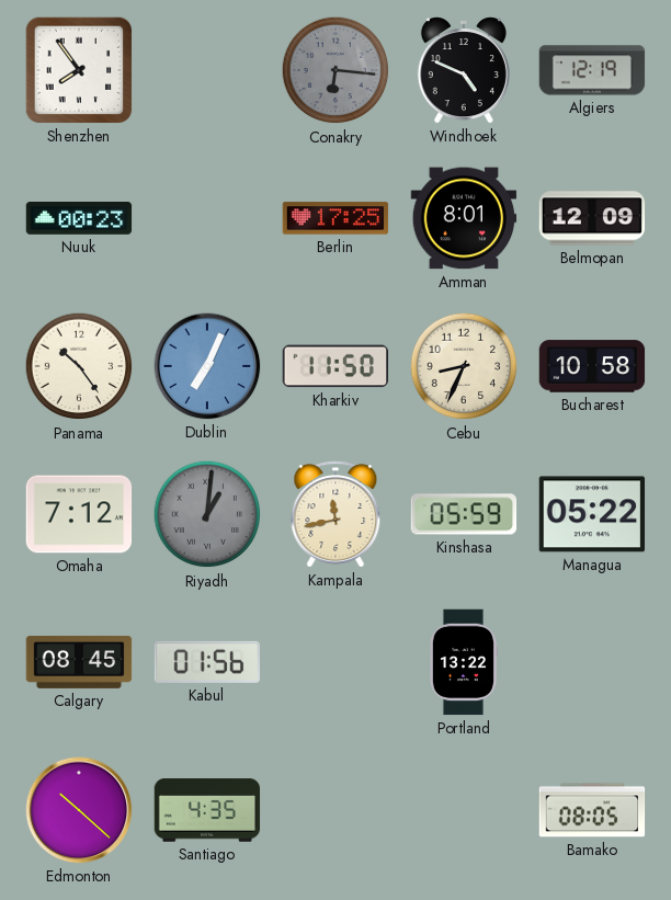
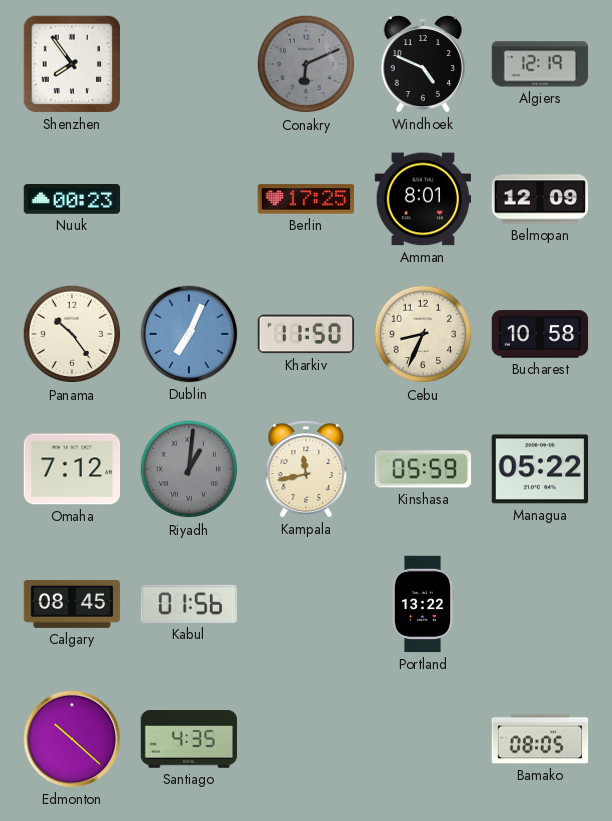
Conakry: 6:16 -> 6:11
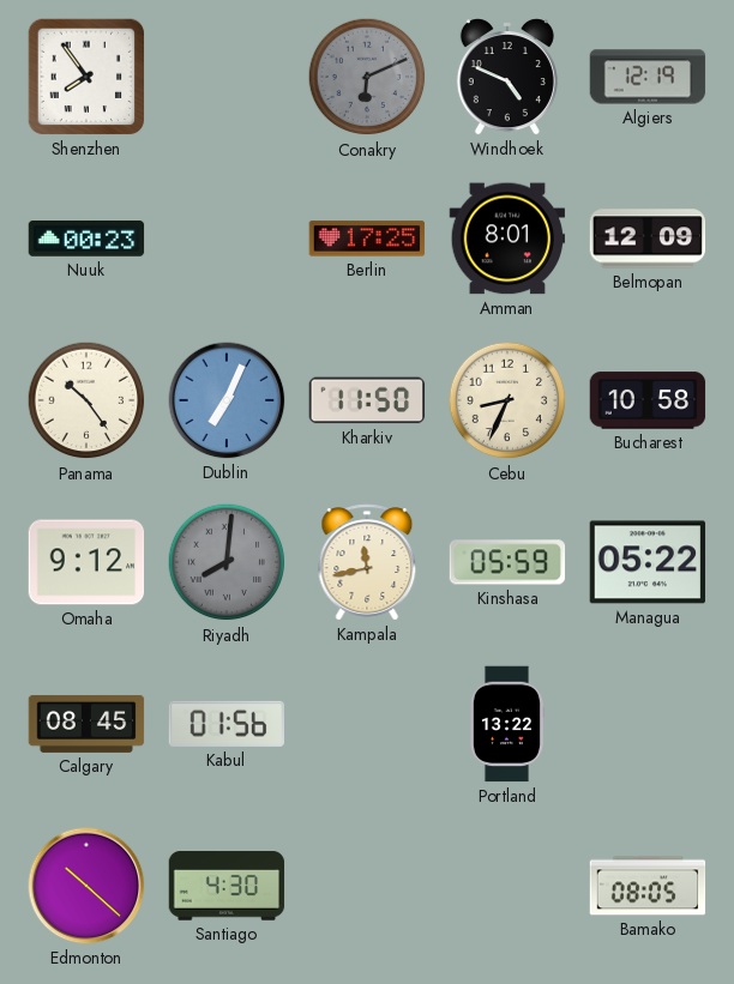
Omaha: 7:12 -> 9:12
Riyadh: 1:01 -> 8:01
Santiago: 4:35 -> 4:30
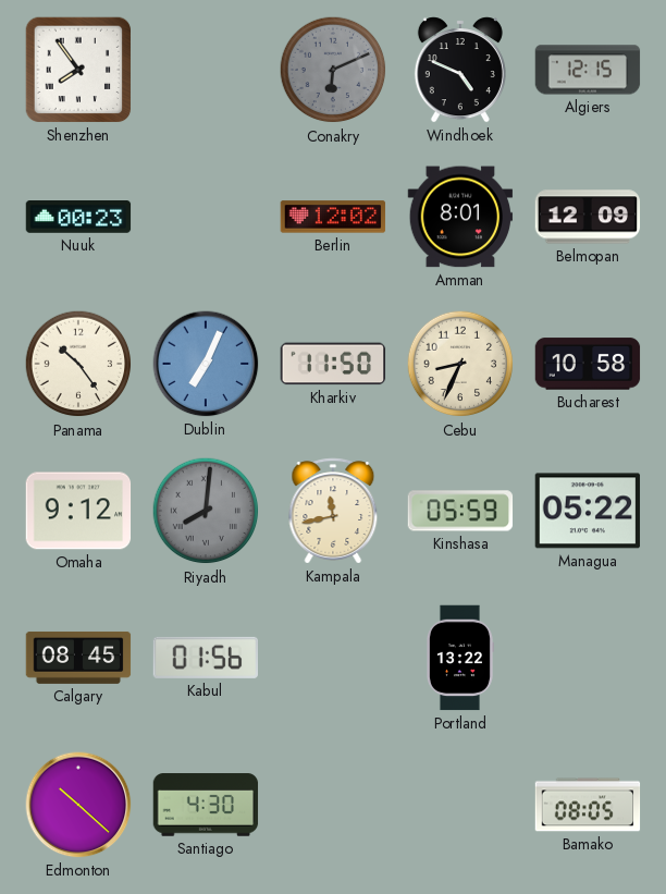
Algiers: 12:19 -> 12:15
Berlin: 17:25 -> 12:02
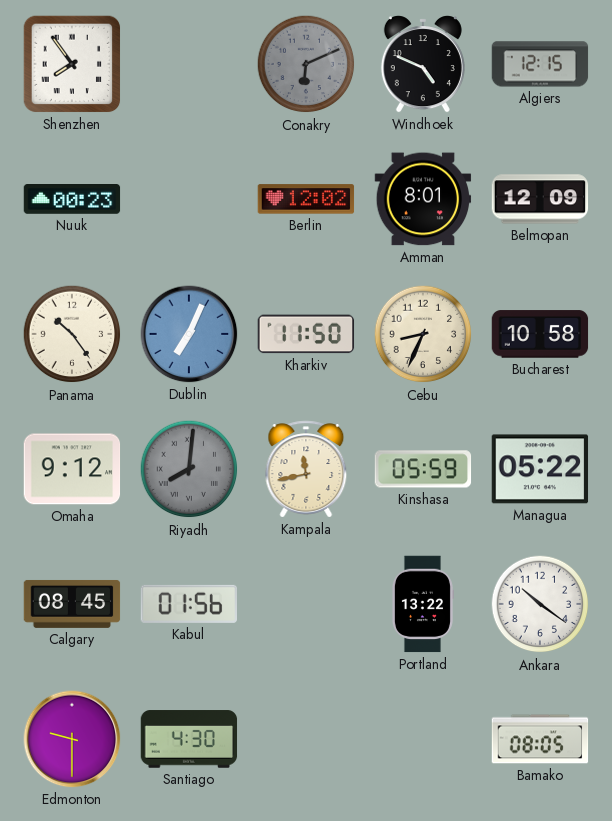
Ankara: none -> 10:21
Edmonton: 10:22 -> 9:30
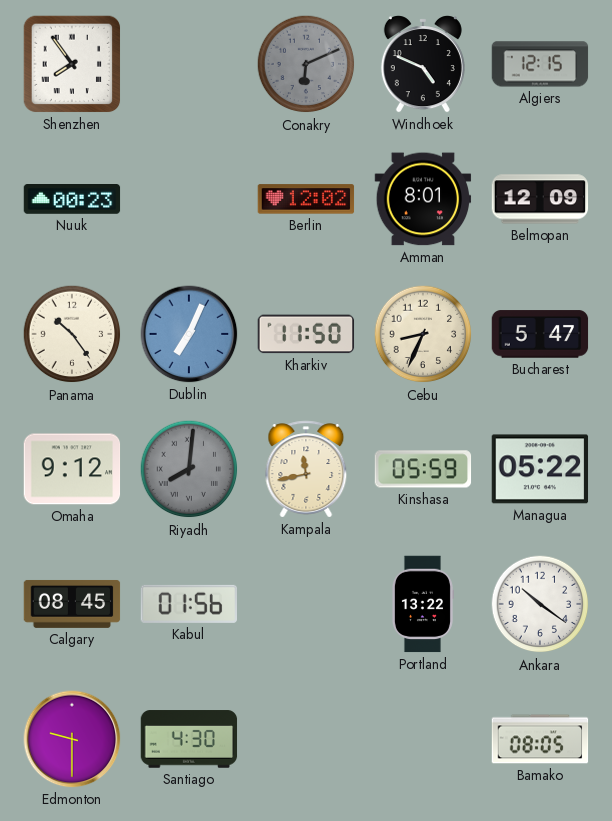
Bucharest: 10:58 -> 5:47
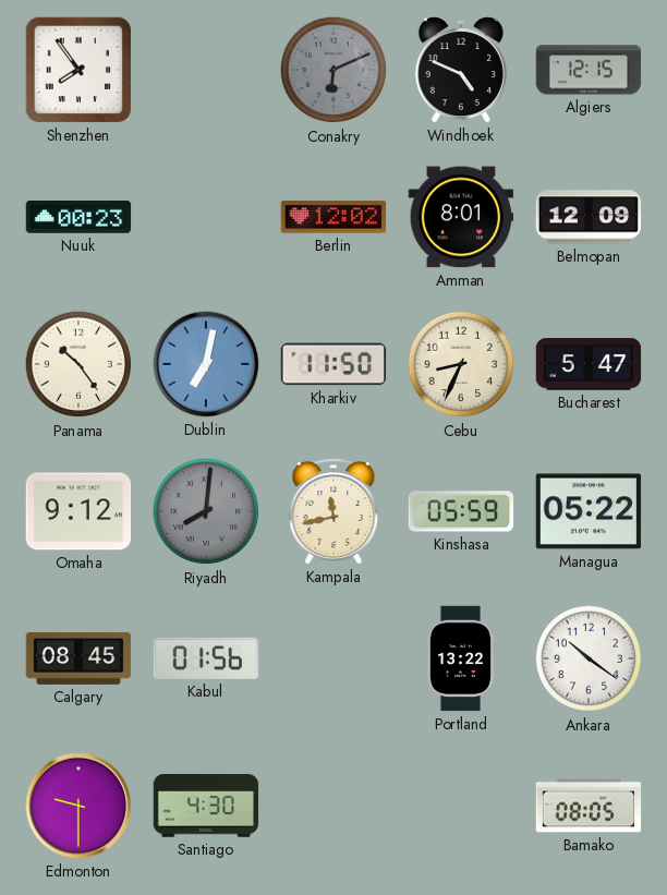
Dublin: 7:04 -> 7:02
